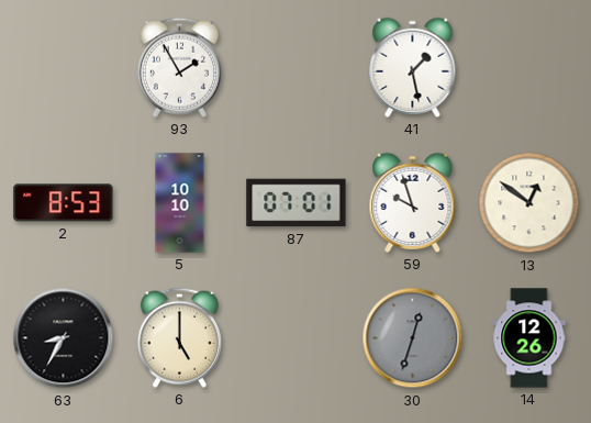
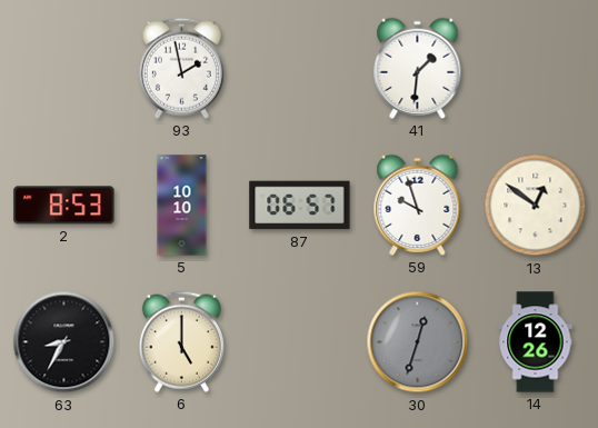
93: 1:55 -> 1:58
41: 1:28 -> 1:31
87: 07:01 -> 06:57
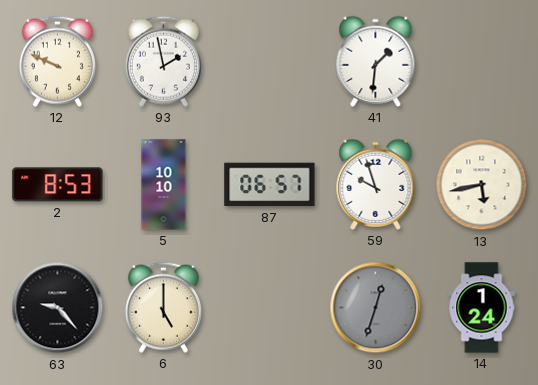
12: none -> 9:49
13: 12:51 -> 5:43
63: 8:35 -> 9:23
14: 12:26 -> 1:24
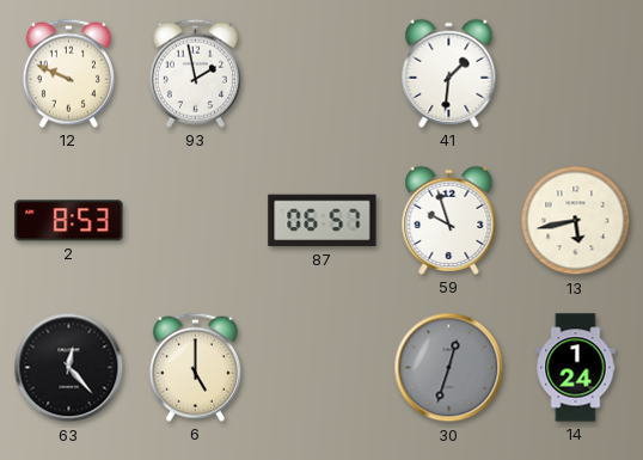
5: 10:10 -> none
63: 9:23 -> 12:23
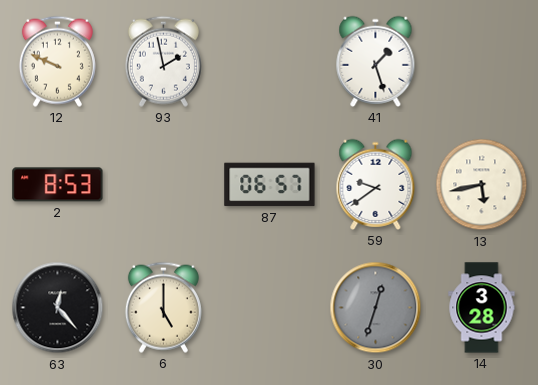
41: 1:31 -> 1:27
59: 9:57 -> 9:39
14: 1:24 -> 3:28
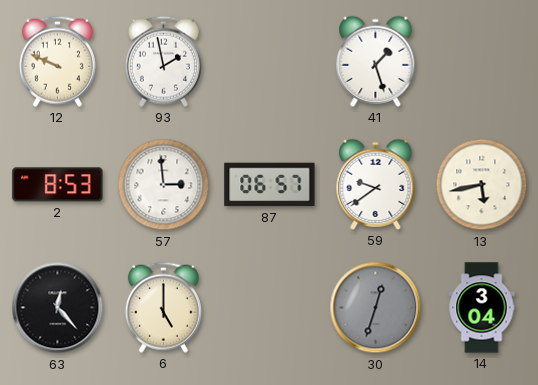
57: none -> 2:59
14: 3:28 -> 3:04
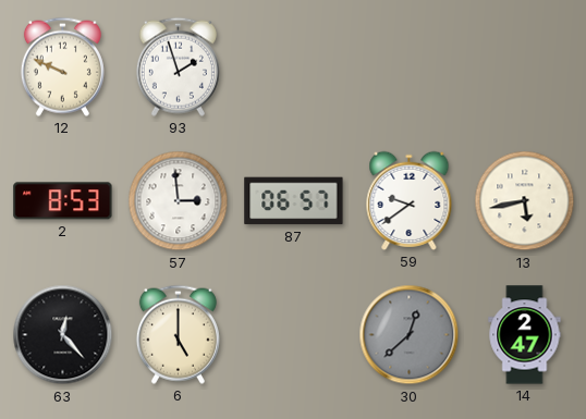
93: 1:58 -> 1:57
41: 1:27 -> none
30: 12:33 -> 12:38
14: 3:04 -> 2:47
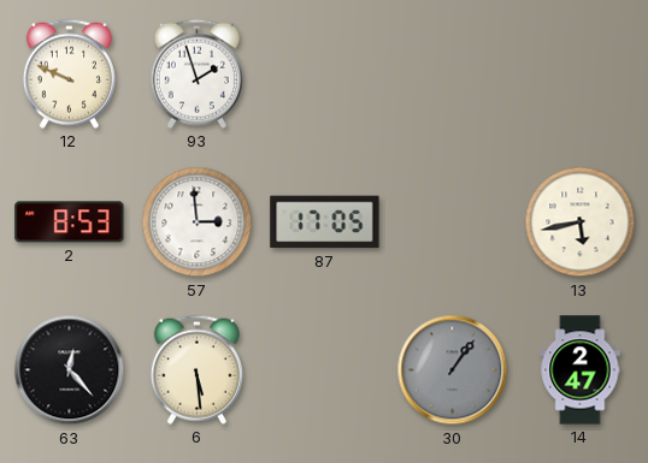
87: 06:57 -> 17:05
59: 9:39 -> none
6: 5:00 -> 5:29
30: 12:38 -> 1:06
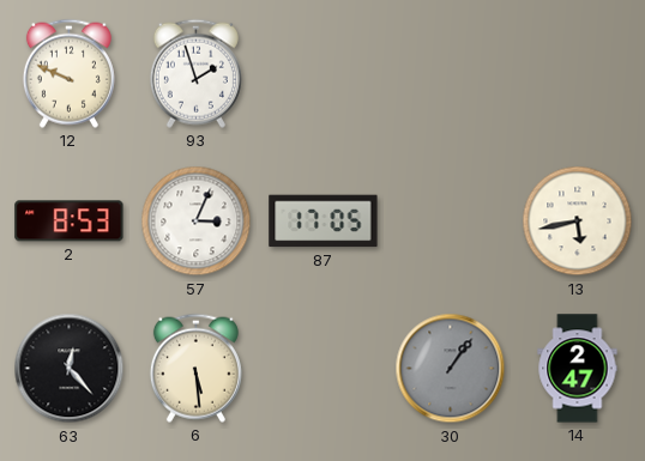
57: 2:59 -> 3:04
